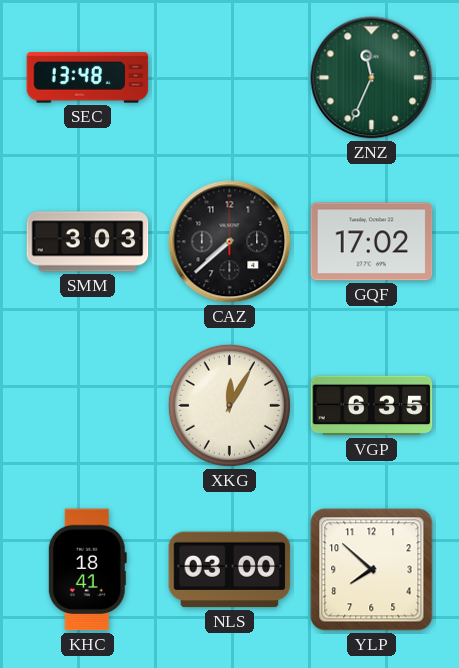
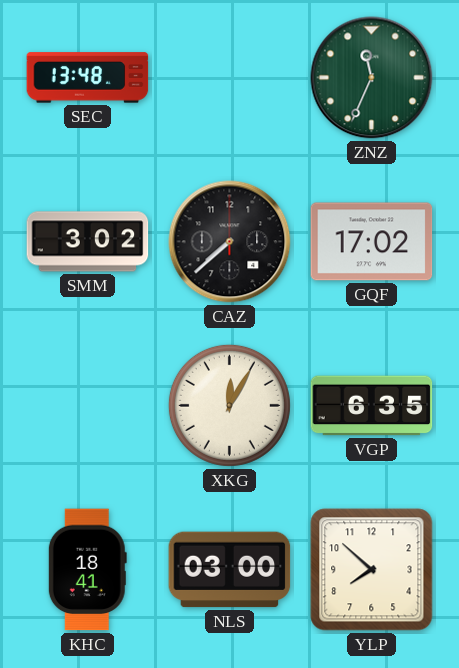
SMM: 3:03 -> 3:02
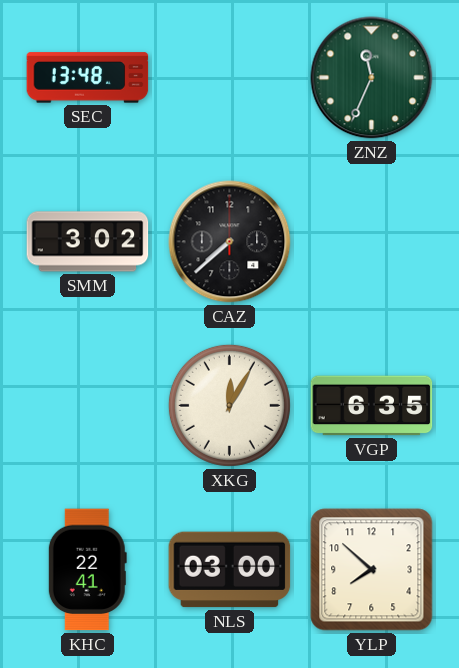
GQF: 17:02 -> none
KHC: 18:41 -> 22:41
